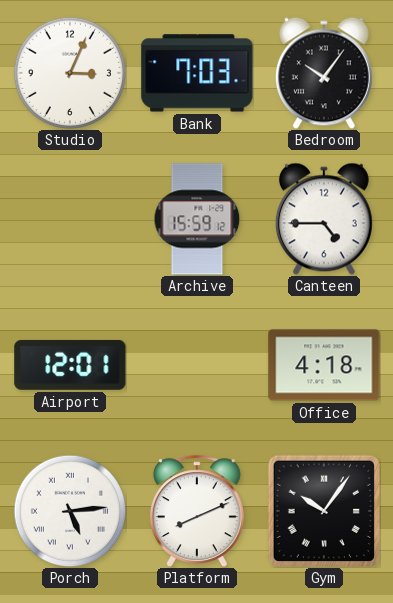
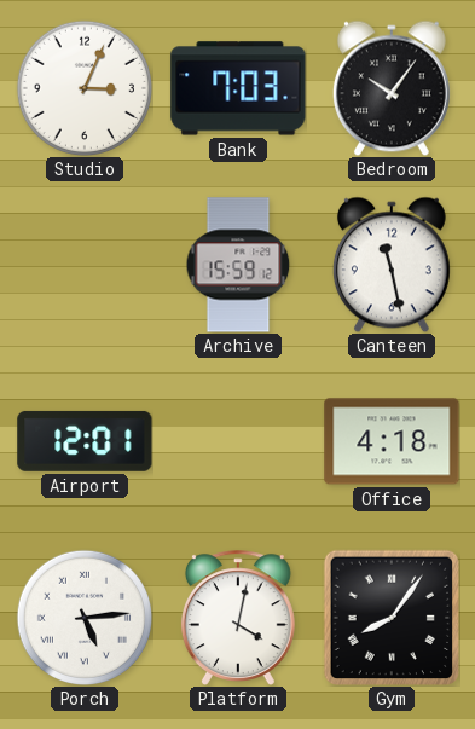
Canteen: 4:45 -> 11:28
Platform: 8:11 -> 4:02
Gym: 10:06 -> 8:06
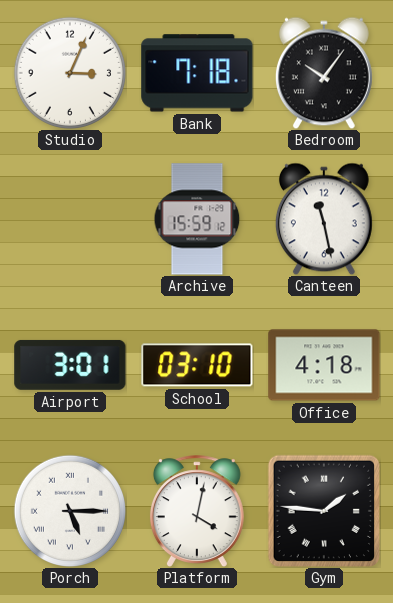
Bank: 7:03 -> 7:18
Airport: 12:01 -> 3:01
School: none -> 03:10
Porch: 5:14 -> 5:15
Gym: 8:06 -> 1:46
